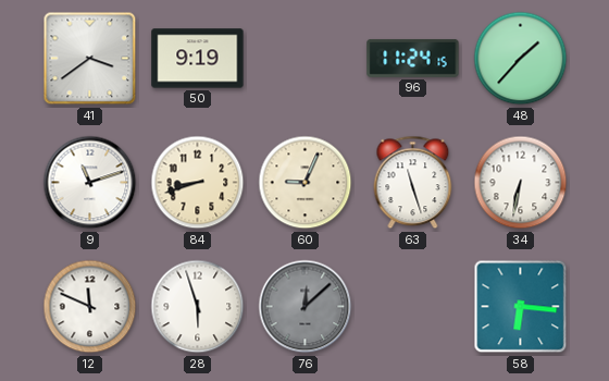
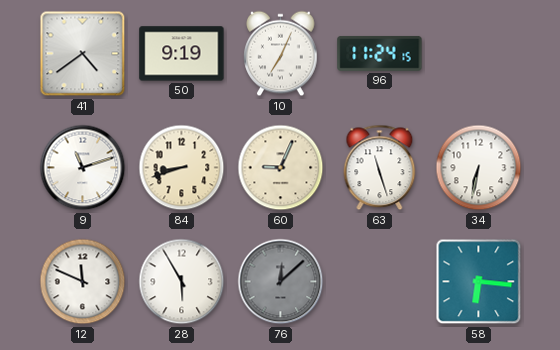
41: 3:39 -> 4:39
10: none -> 7:04
48: 1:37 -> none
28: 5:57 -> 5:55
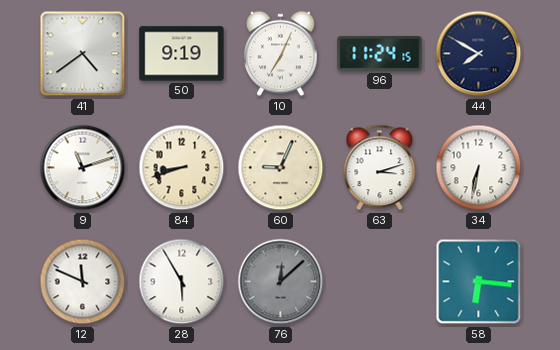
44: none -> 7:50
63: 11:27 -> 3:12
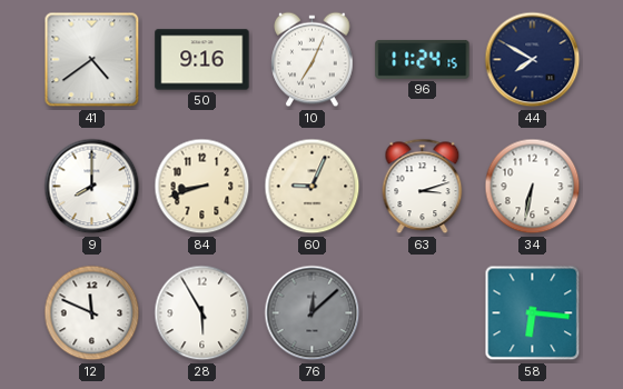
50: 9:19 -> 9:16
9: 11:12 -> 8:00
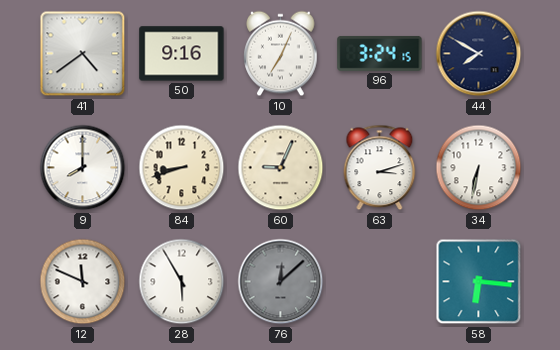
96: 11:24 -> 3:24
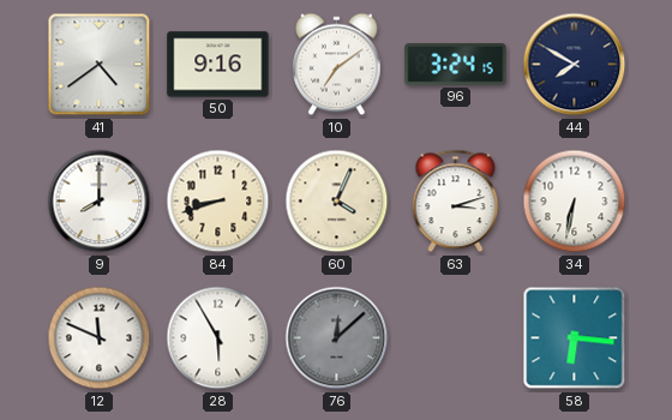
10: 7:04 -> 7:09
60: 9:04 -> 4:04
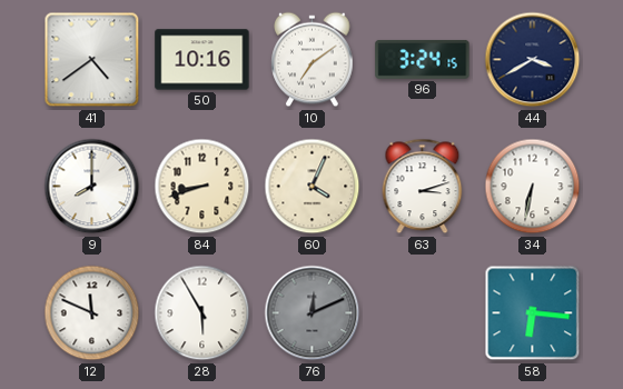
50: 9:16 -> 10:16
44: 7:50 -> 3:40
76: 12:08 -> 12:11
